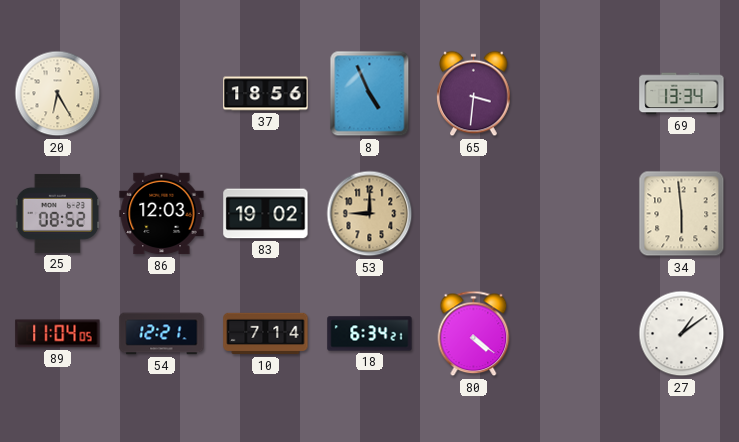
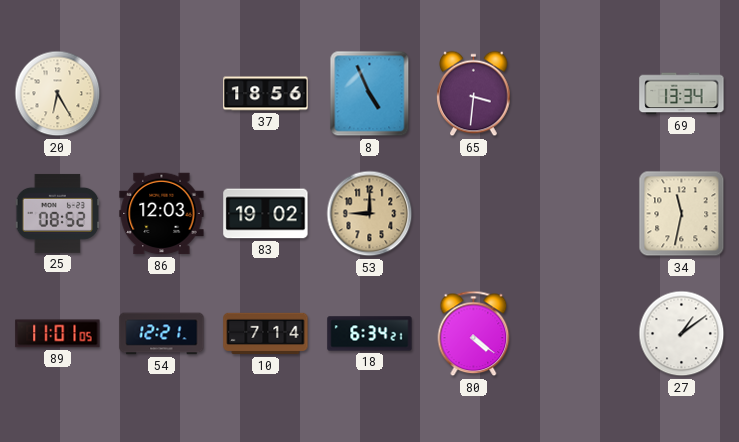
34: 5:59 -> 11:32
89: 11:04 -> 11:01
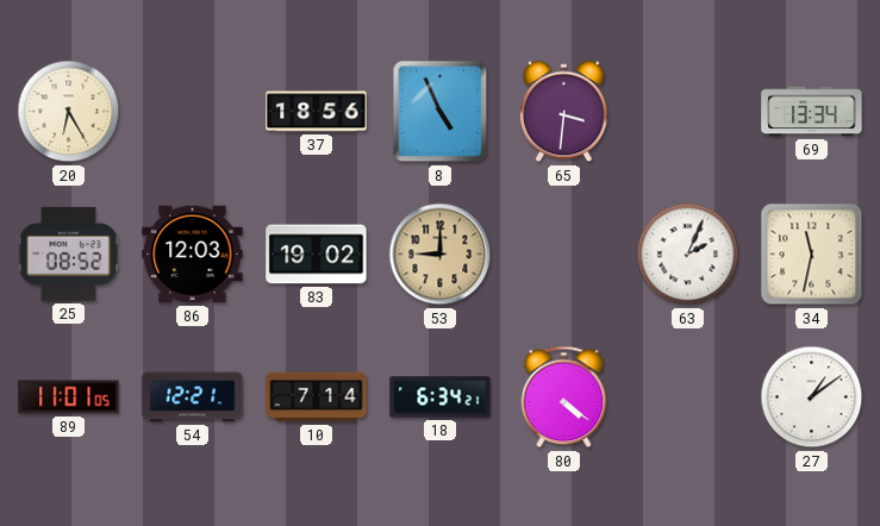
63: none -> 2:04
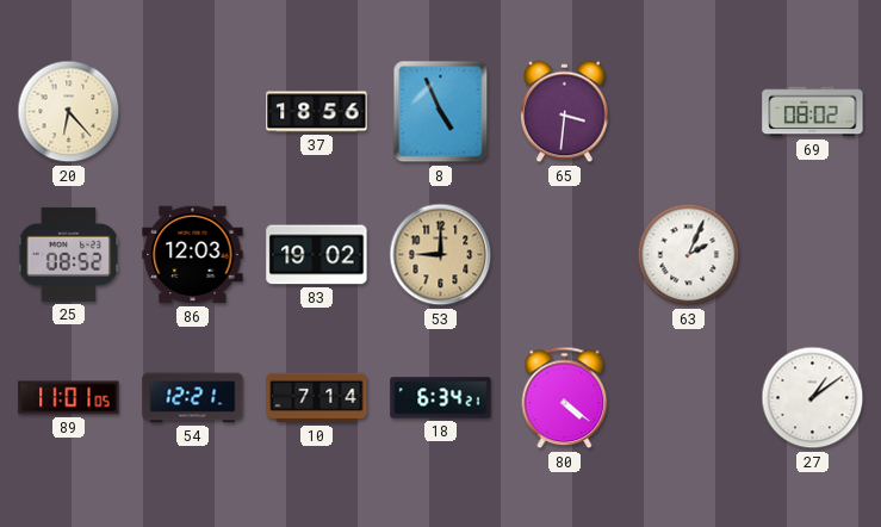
20: 6:25 -> 6:23
69: 13:34 -> 08:02
34: 11:32 -> none
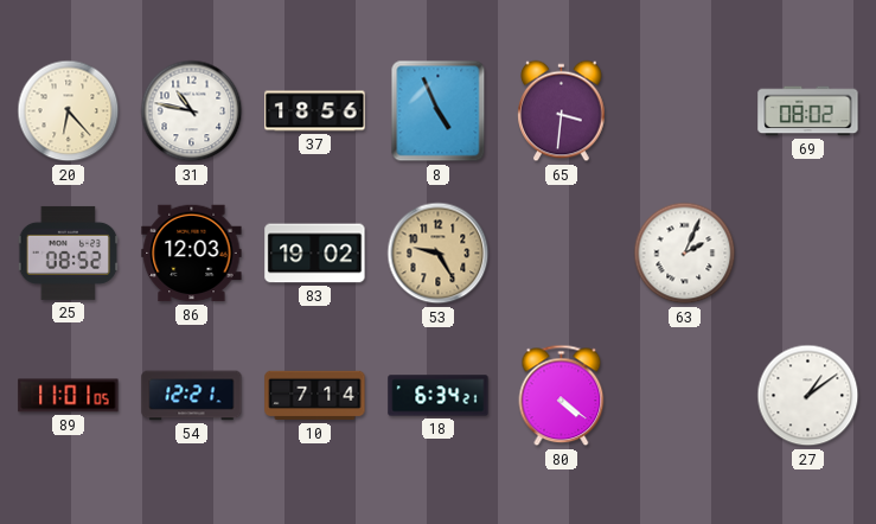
31: none -> 10:47
53: 9:00 -> 9:25
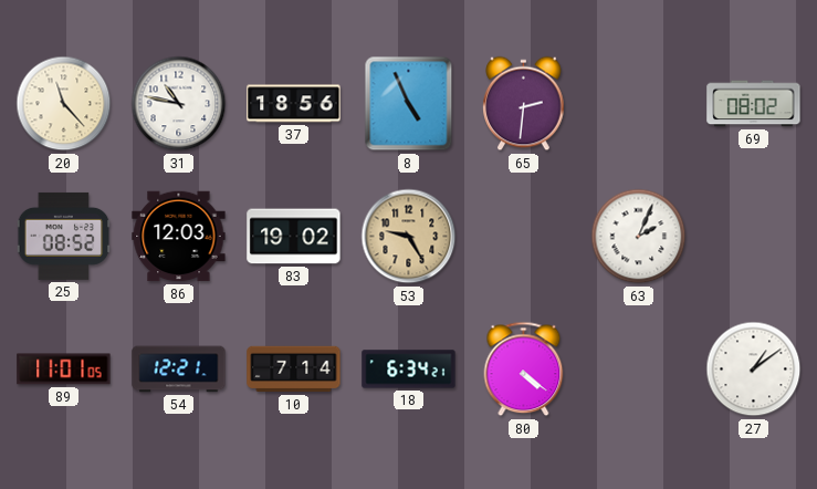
20: 6:23 -> 11:23
65: 3:31 -> 2:31
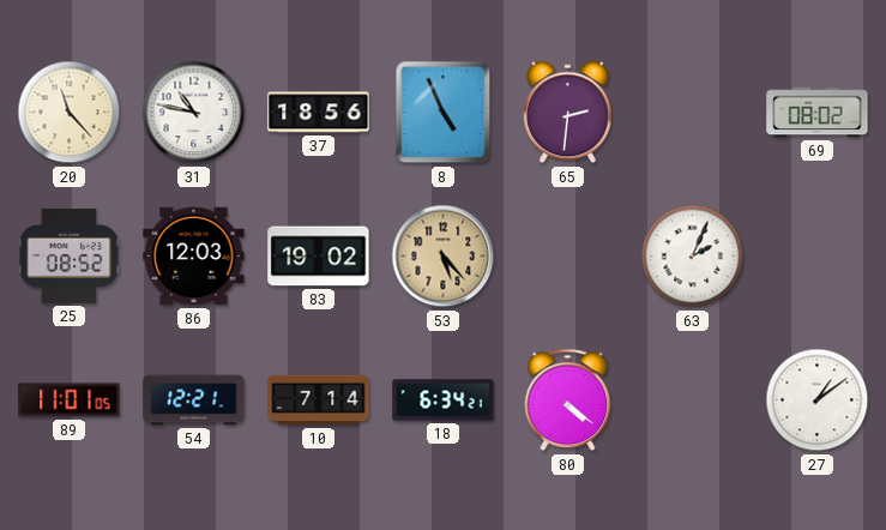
53: 9:25 -> 5:23
